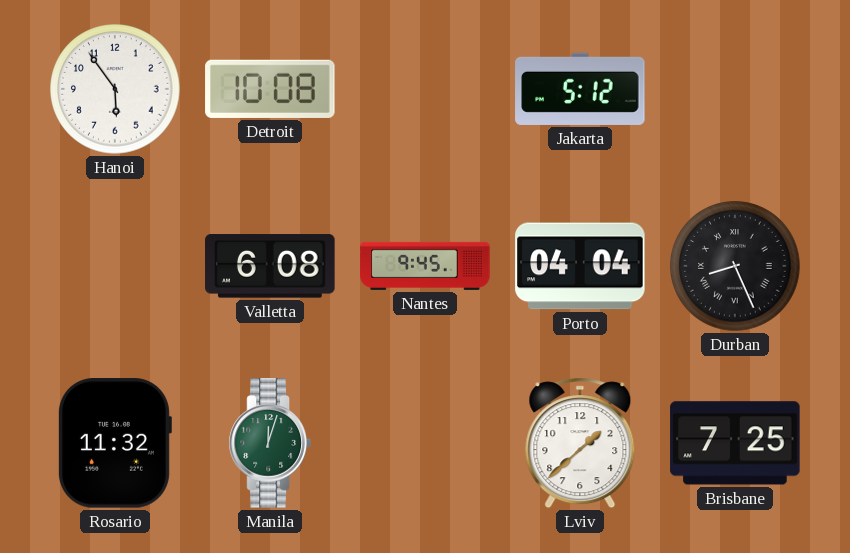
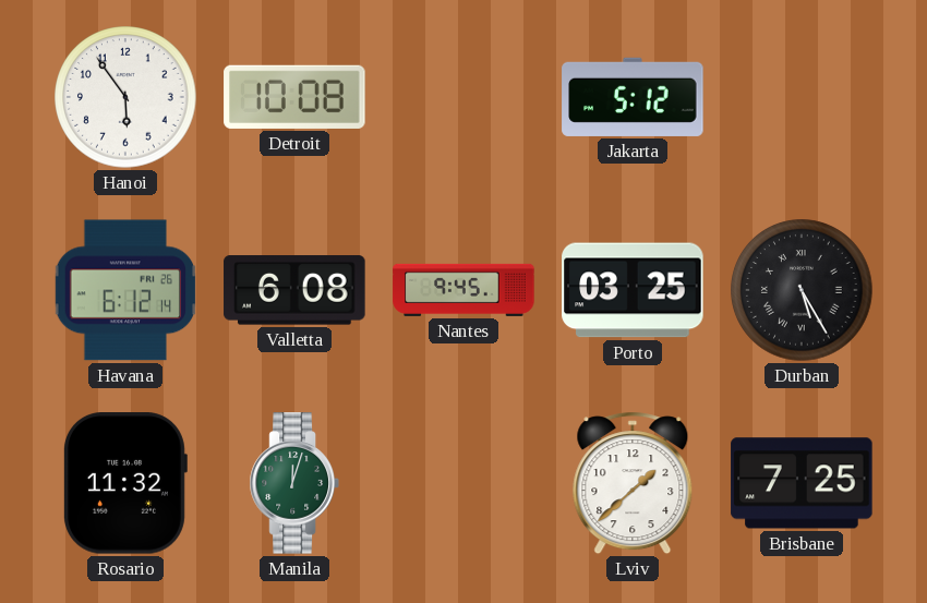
Havana: none -> 6:12
Porto: 04:04 -> 03:25
Durban: 8:26 -> 5:25
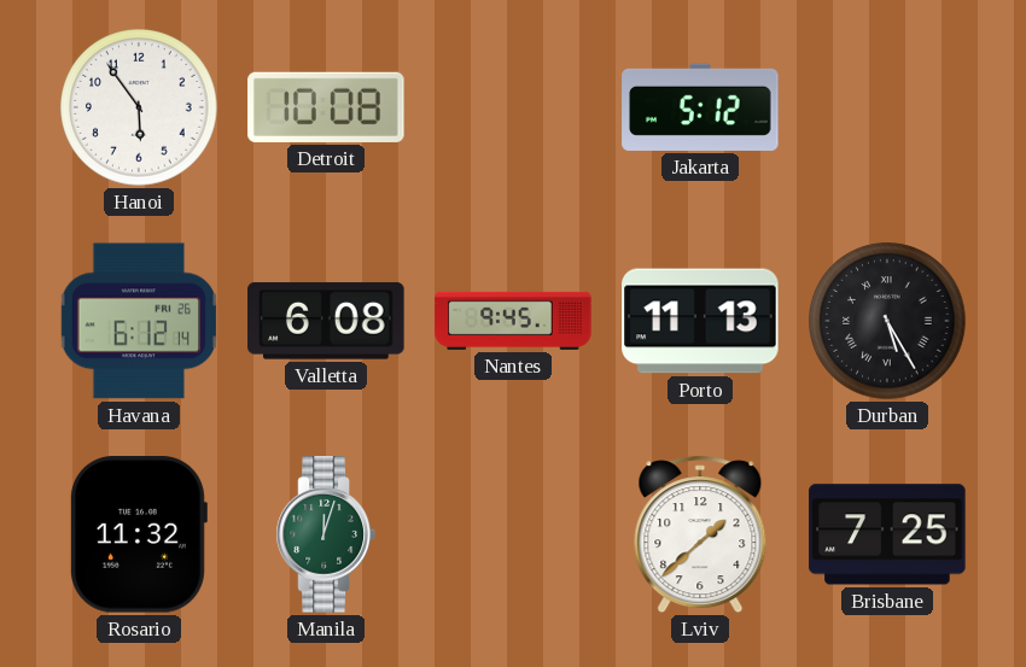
Porto: 03:25 -> 11:13
